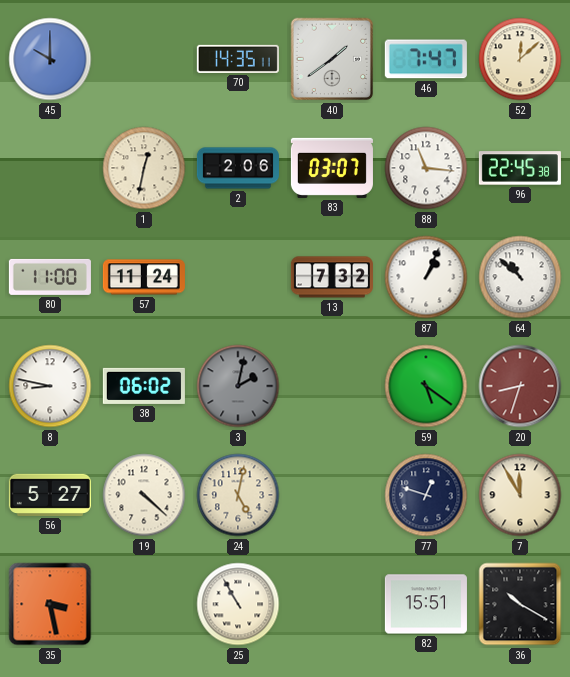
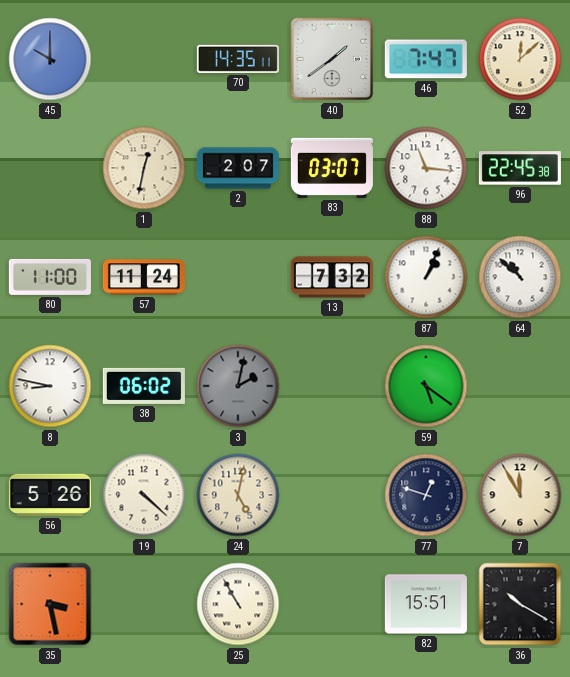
2: 2:06 -> 2:07
20: 8:33 -> none
56: 5:27 -> 5:26
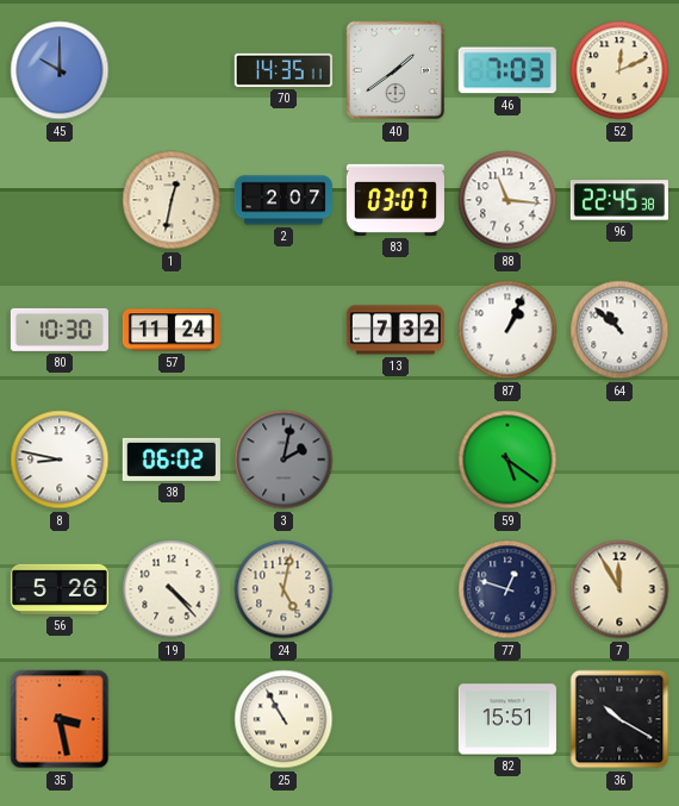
46: 7:47 -> 7:03
52: 12:08 -> 12:11
80: 11:00 -> 10:30
19: 4:22 -> 4:23
